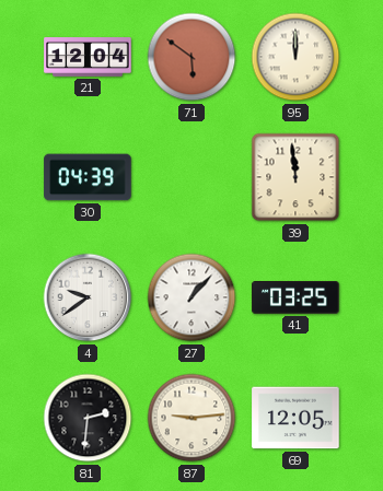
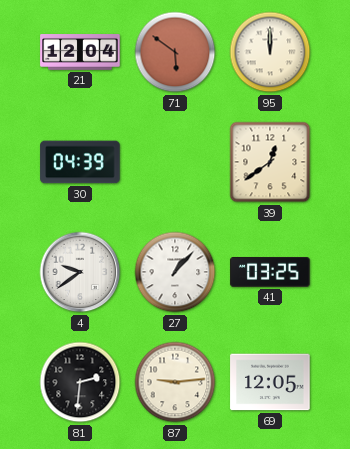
39: 11:59 -> 12:39
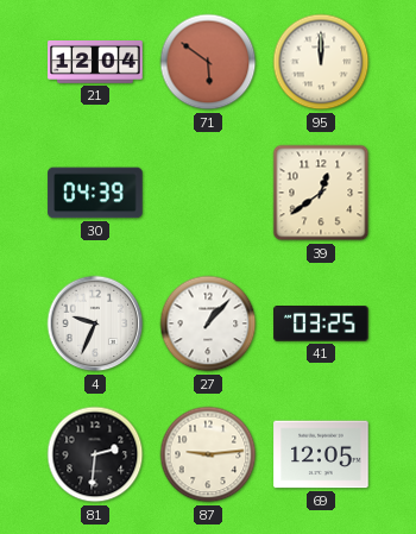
4: 9:39 -> 9:34
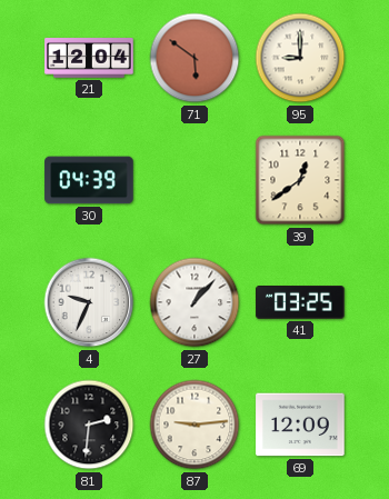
95: 12:00 -> 9:00
69: 12:05 -> 12:09
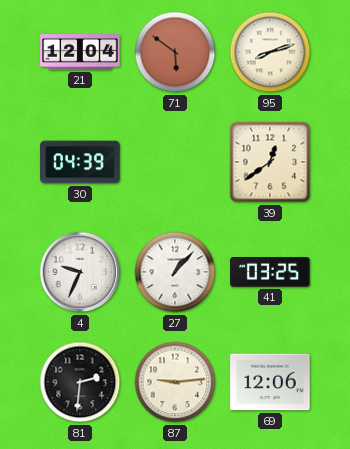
95: 9:00 -> 8:12
69: 12:09 -> 12:06
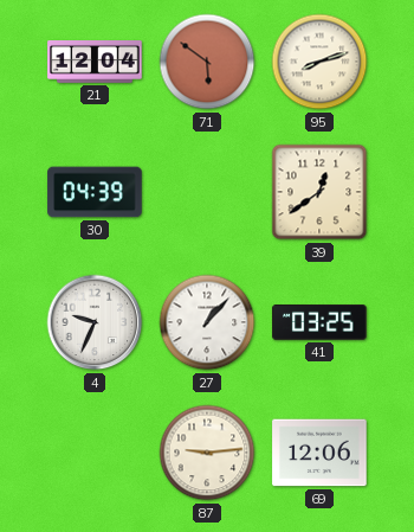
81: 2:31 -> none
